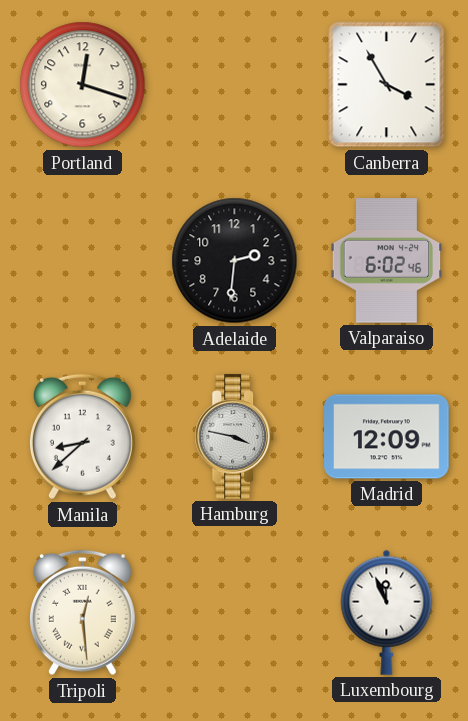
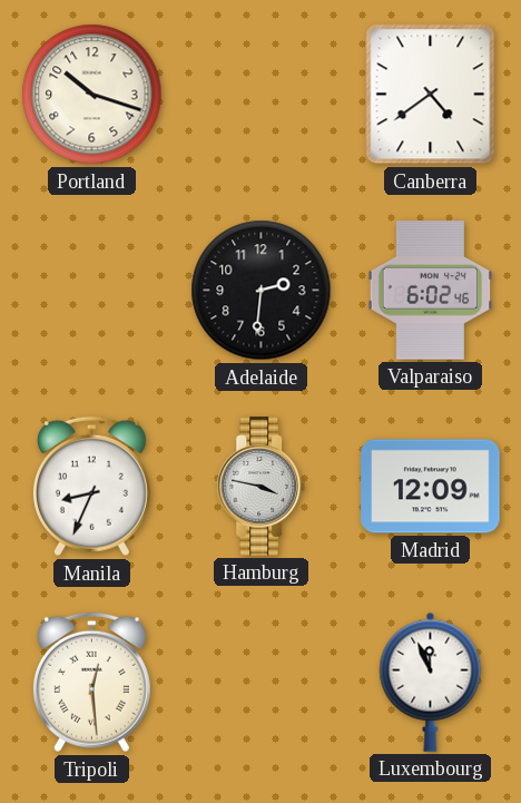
Portland: 12:18 -> 10:18
Canberra: 3:55 -> 4:39
Manila: 8:38 -> 8:34
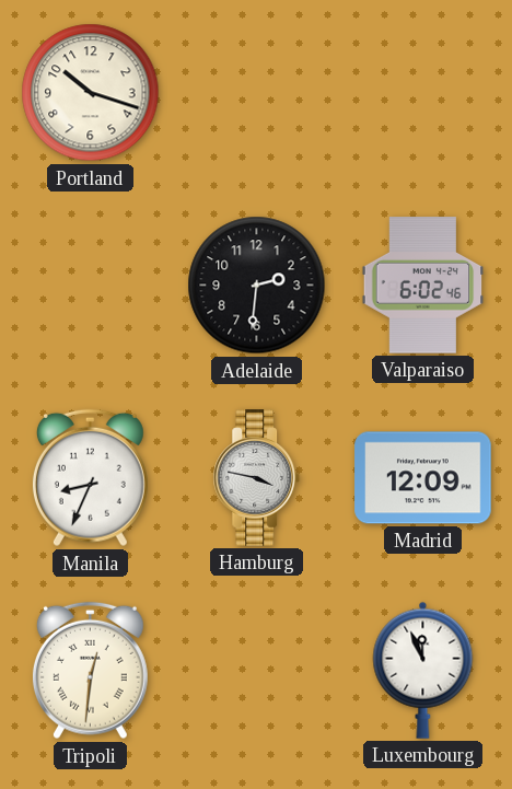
Canberra: 4:39 -> none
Tripoli: 12:29 -> 12:31
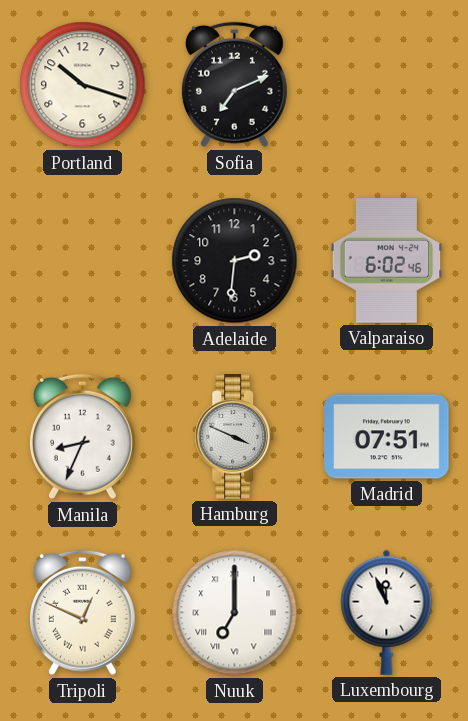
Sofia: none -> 7:11
Hamburg: 3:47 -> 3:49
Madrid: 12:09 -> 07:51
Tripoli: 12:31 -> 12:49
Nuuk: none -> 7:00
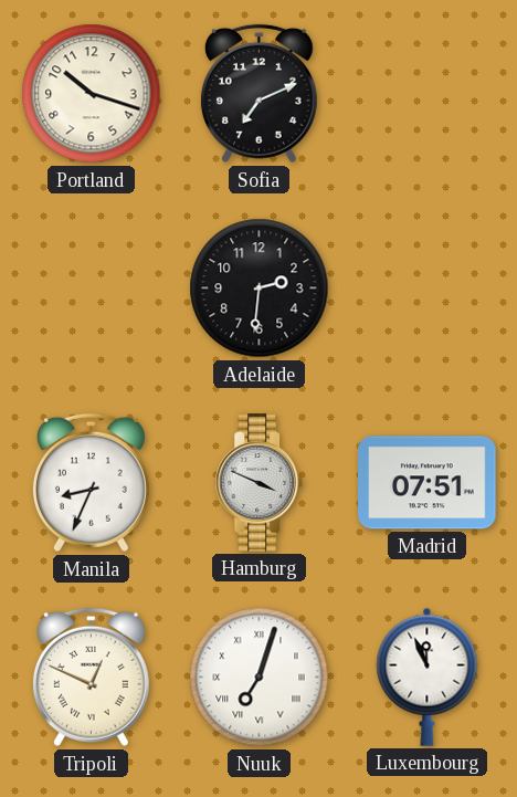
Valparaiso: 6:02 -> none
Nuuk: 7:00 -> 7:03
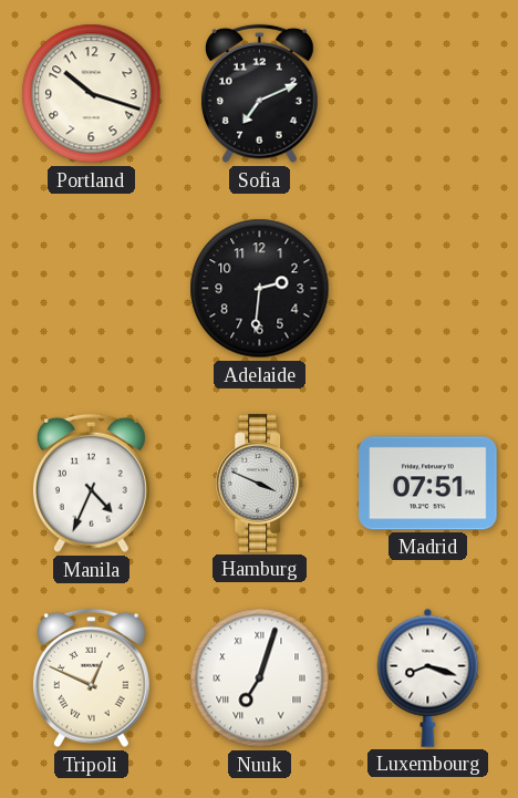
Manila: 8:34 -> 4:34
Luxembourg: 11:56 -> 8:18
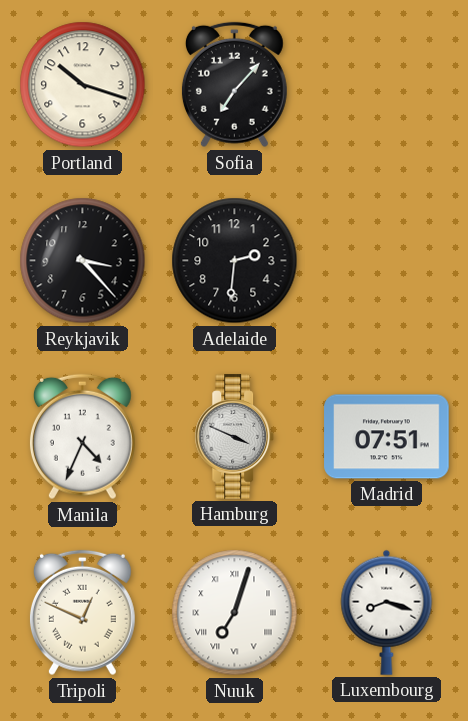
Sofia: 7:11 -> 7:07
Reykjavik: none -> 3:23
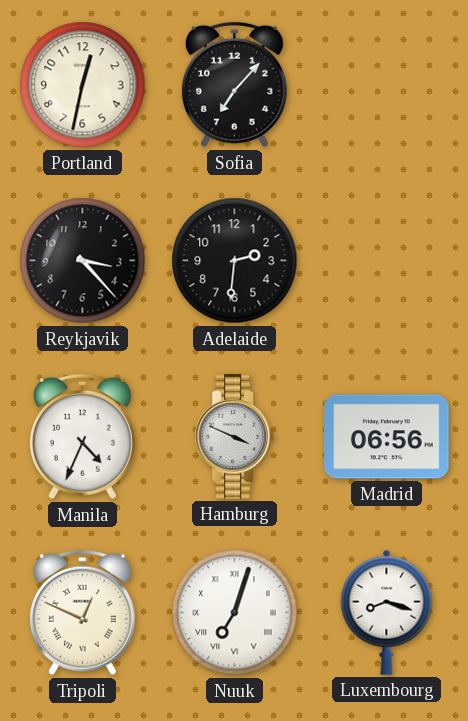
Portland: 10:18 -> 12:32
Madrid: 07:51 -> 06:56
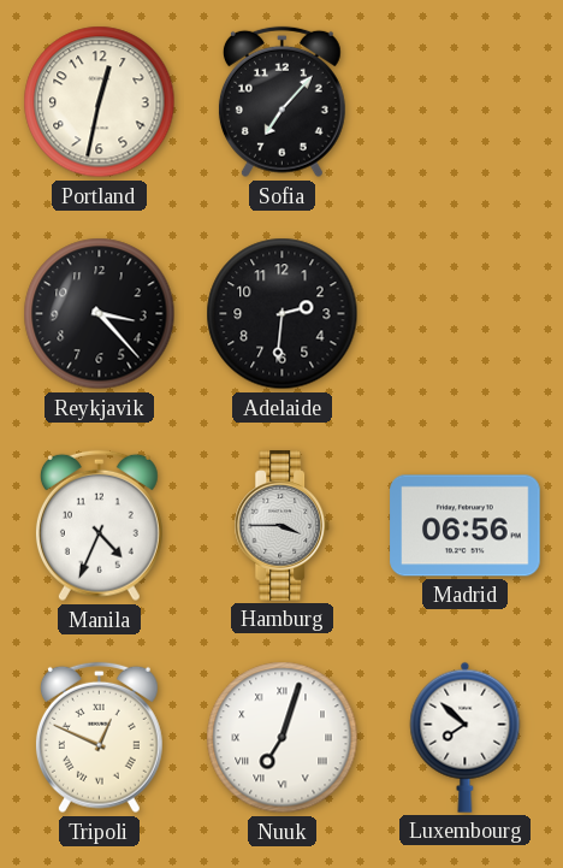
Hamburg: 3:49 -> 3:45
Luxembourg: 8:18 -> 7:52
